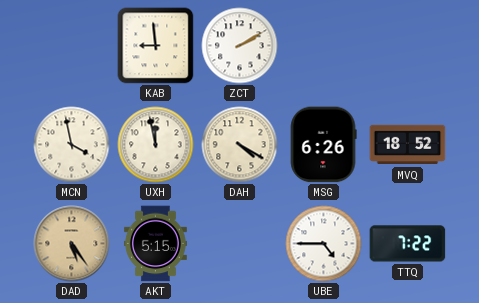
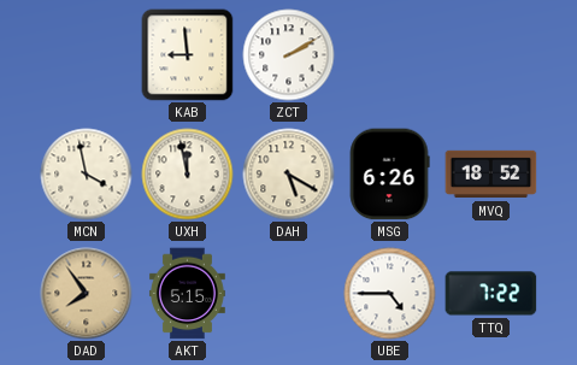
DAH: 4:20 -> 5:20
DAD: 5:24 -> 7:54
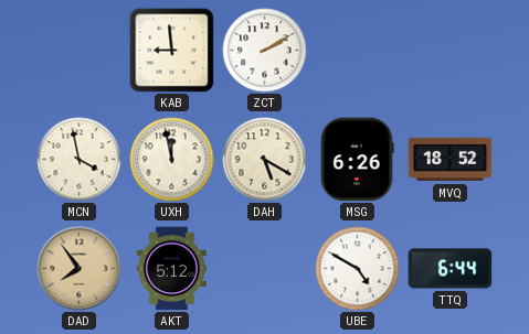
AKT: 5:15 -> 5:12
UBE: 4:45 -> 4:50
TTQ: 7:22 -> 6:44
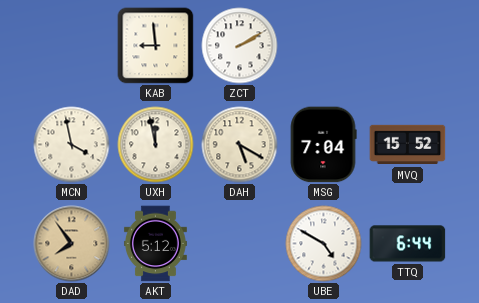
MSG: 6:26 -> 7:04
MVQ: 18:52 -> 15:52
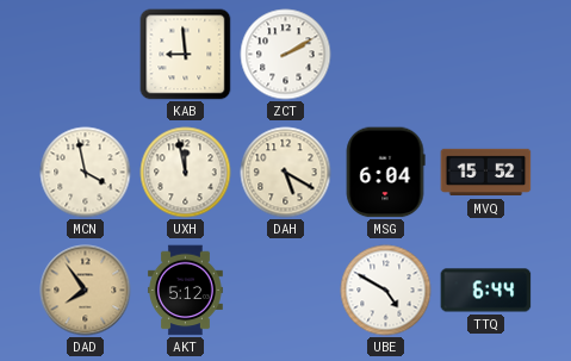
MSG: 7:04 -> 6:04
